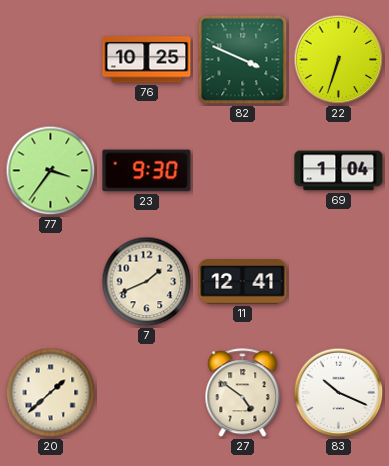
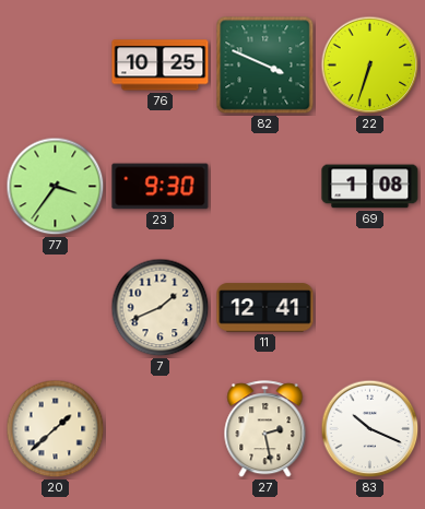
69: 1:04 -> 1:08
27: 4:51 -> 2:28
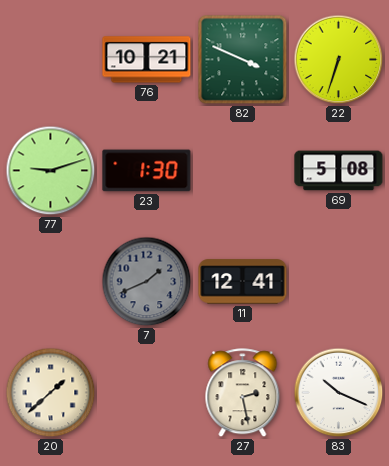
76: 10:25 -> 10:21
77: 3:36 -> 9:12
23: 9:30 -> 1:30
69: 1:08 -> 5:08
7 dial: cream -> grey
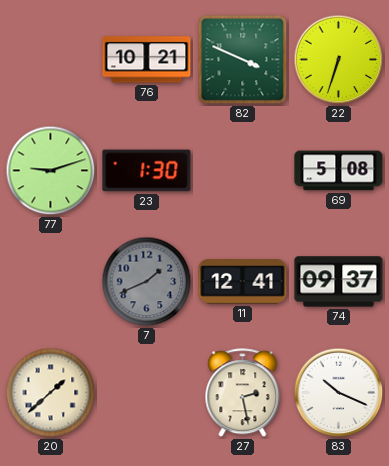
74: none -> 09:37
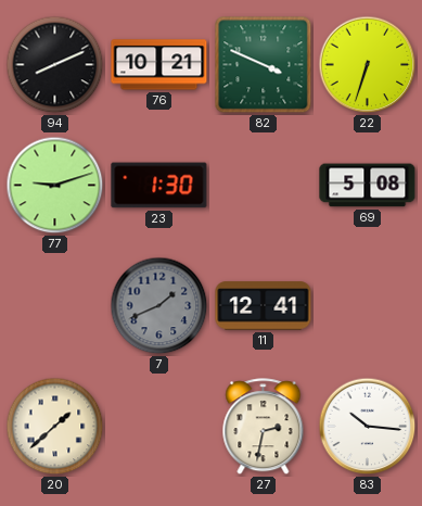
94: none -> 8:11
74: 09:37 -> none
27: 2:28 -> 2:32
83: 10:19 -> 10:16
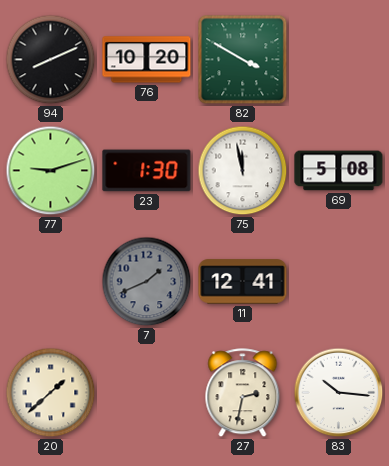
76: 10:21 -> 10:20
82: 3:49 -> 3:50
22: 6:33 -> none
75: none -> 11:58
